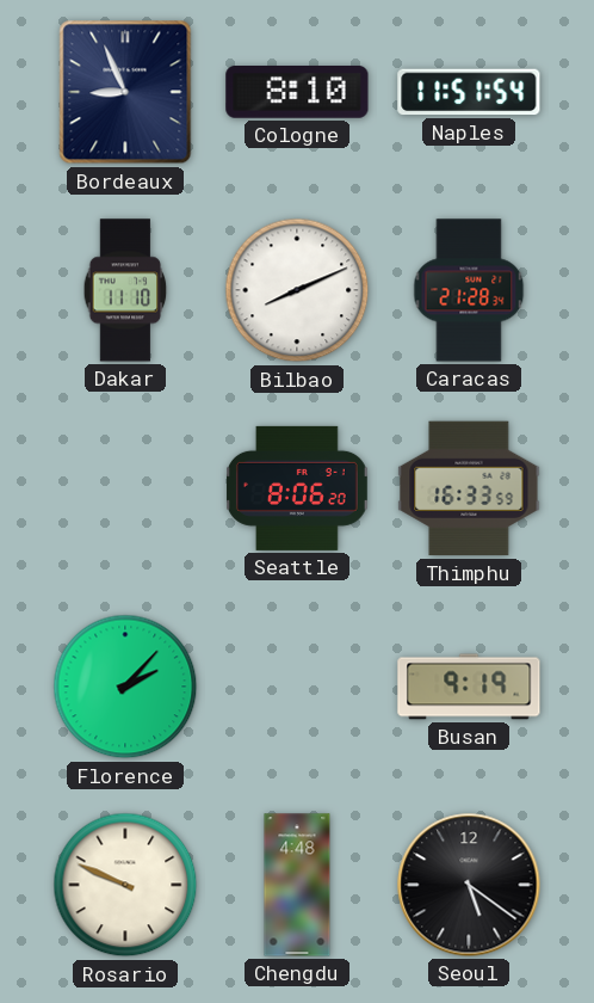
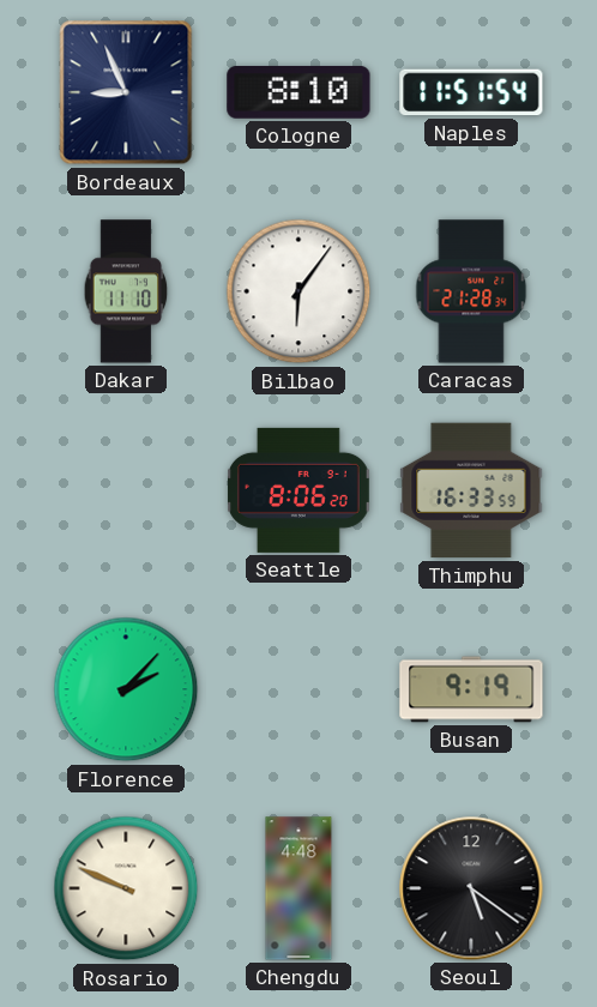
Bilbao: 8:11 -> 6:06
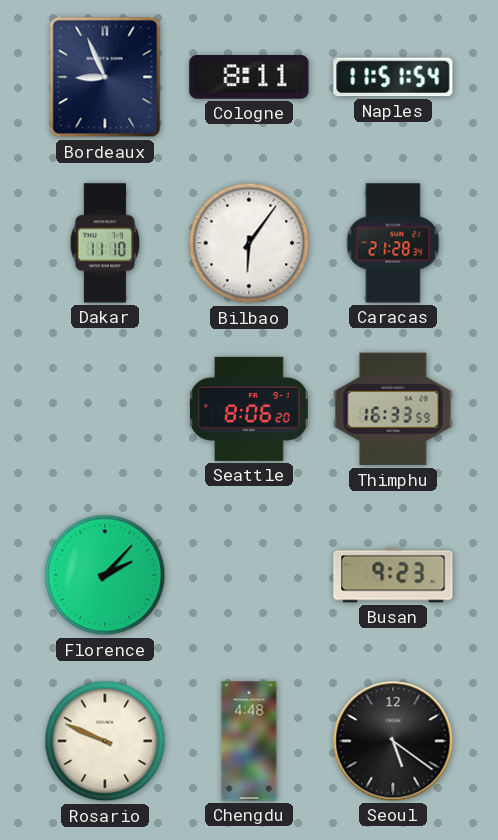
Cologne: 8:10 -> 8:11
Busan: 9:19 -> 9:23
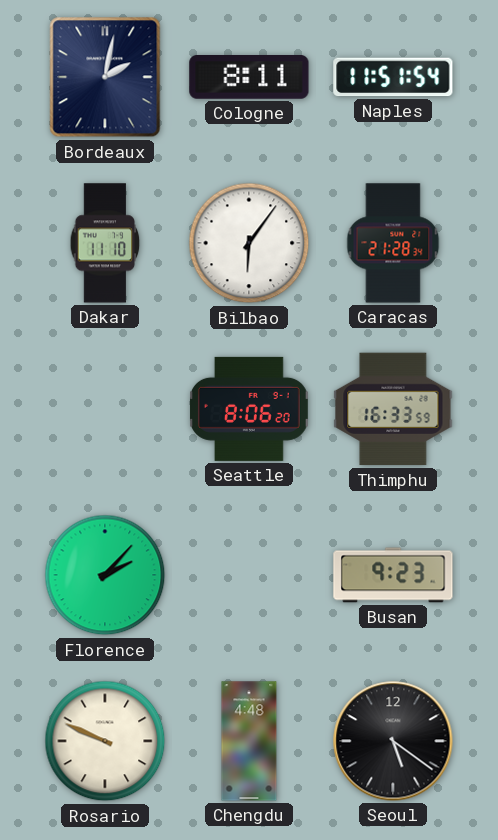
Bordeaux: 8:56 -> 2:02
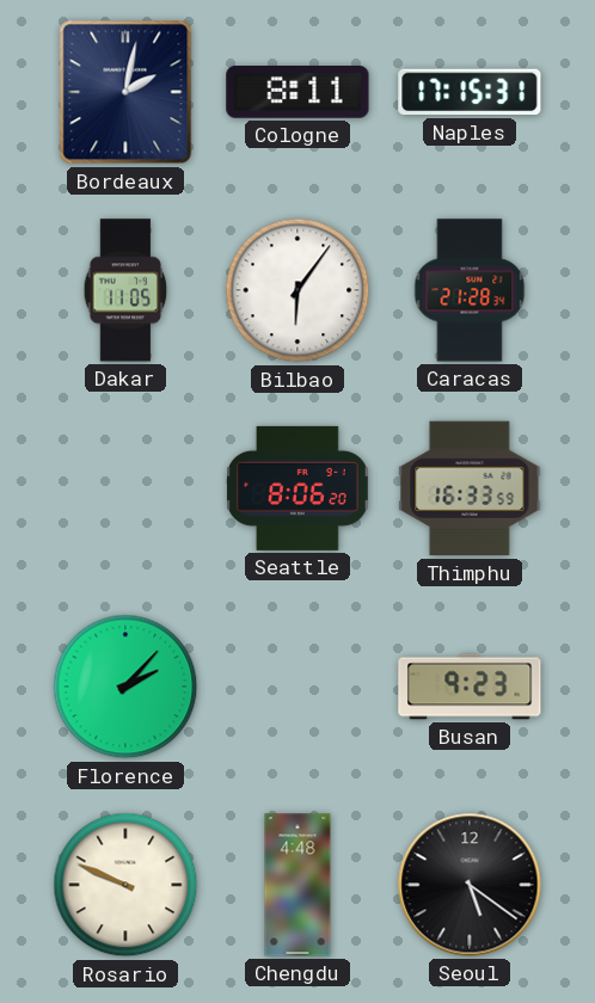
Naples: 11:51 -> 17:15
Dakar: 11:10 -> 11:05
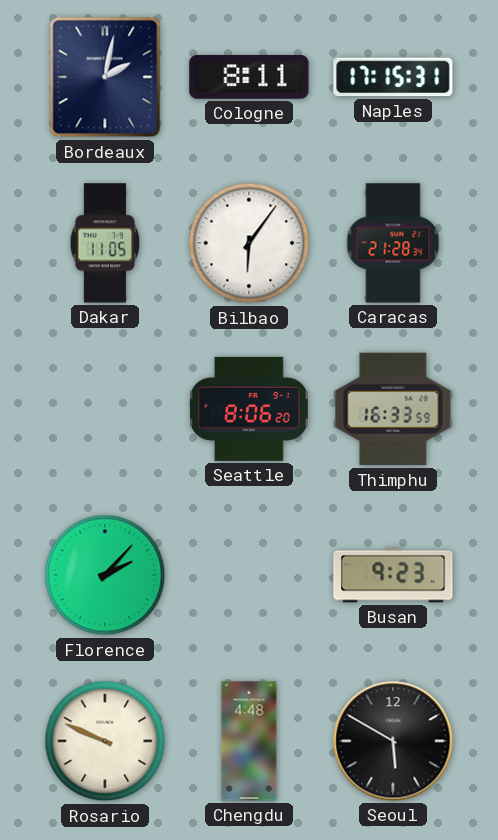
Seoul: 5:21 -> 5:50
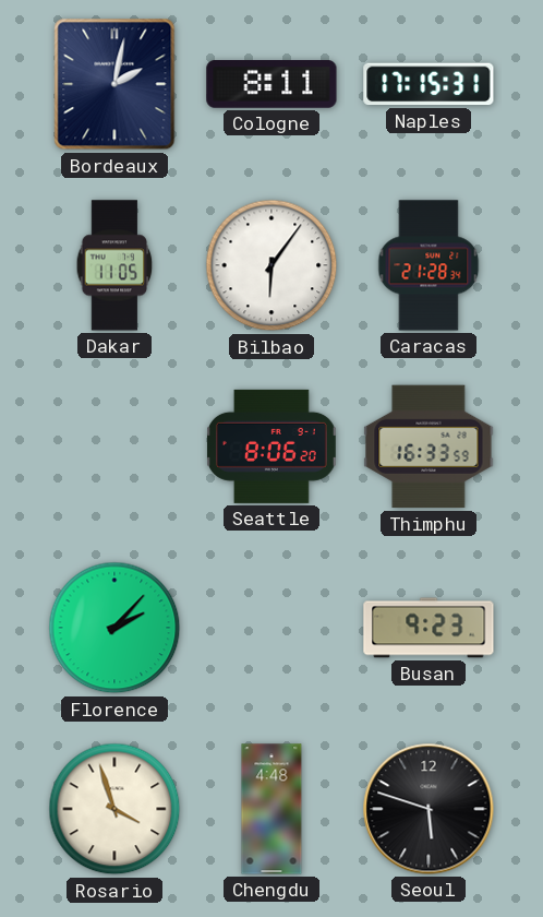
Rosario: 9:49 -> 3:57
Seoul: 5:50 -> 5:48
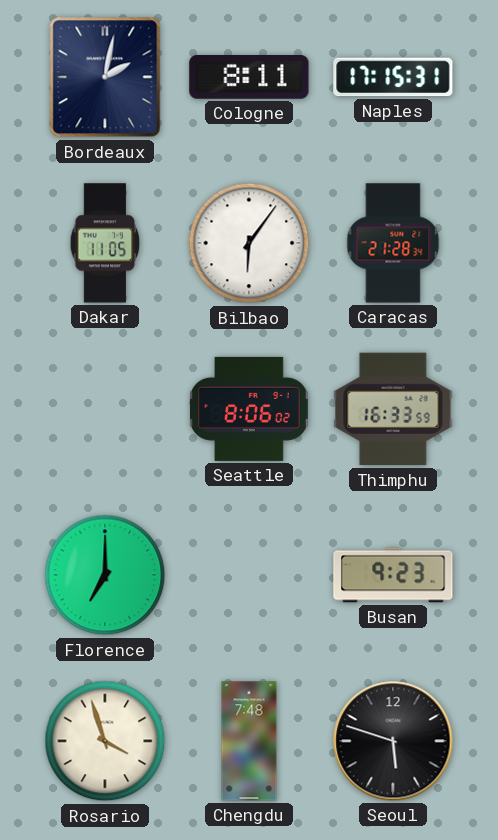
Seattle: 8:06:20 -> 8:06:02
Florence: 2:07 -> 7:00
Chengdu: 4:48 -> 7:48
